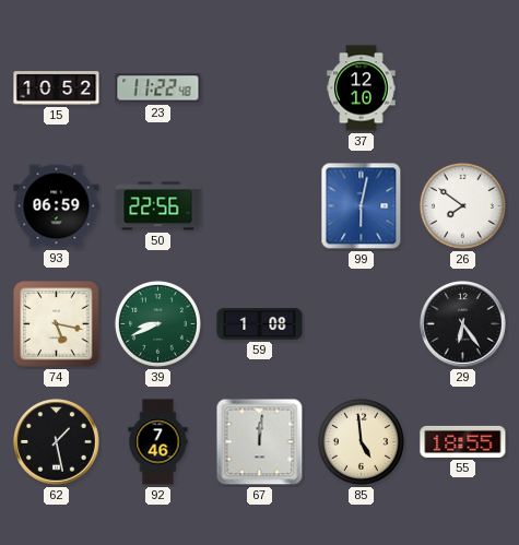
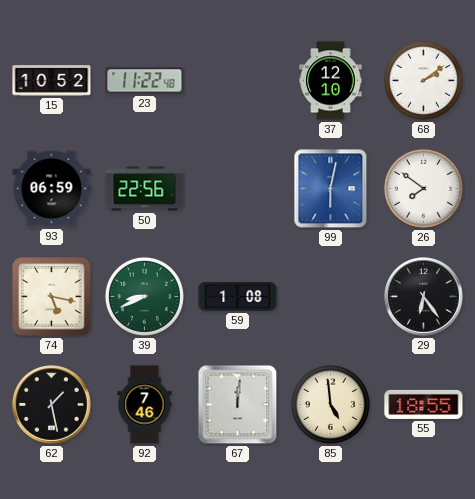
68: none -> 2:09
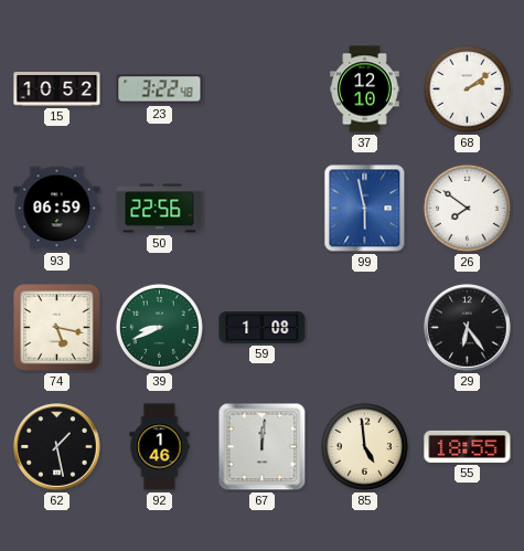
23: 11:22 -> 3:22
99: 6:02 -> 5:58
92: 7:46 -> 1:46
